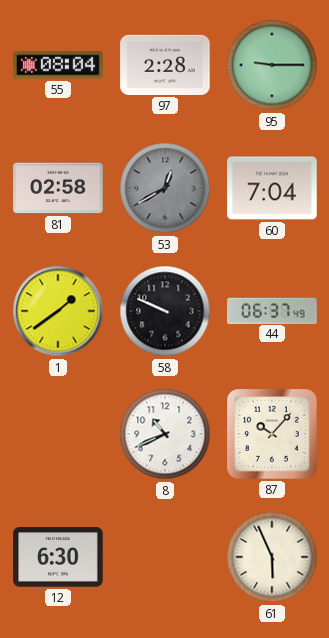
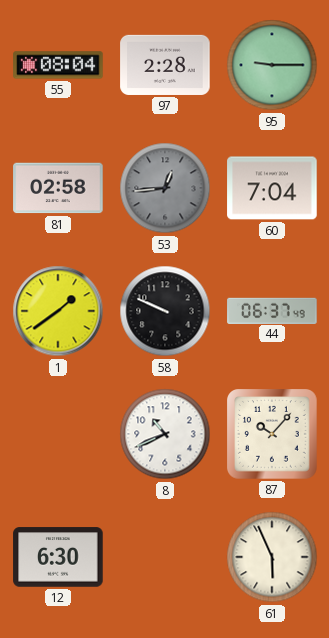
53: 12:40 -> 12:44
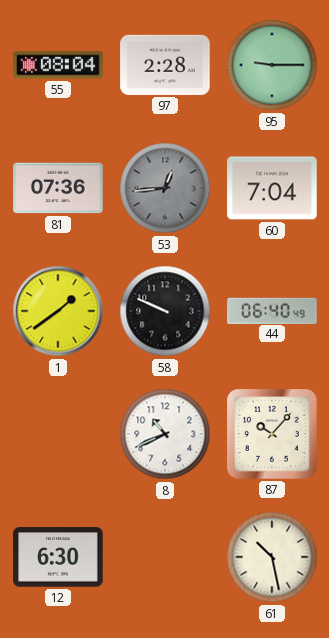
81: 02:58 -> 07:36
44: 06:37 -> 06:40
61: 5:56 -> 10:28
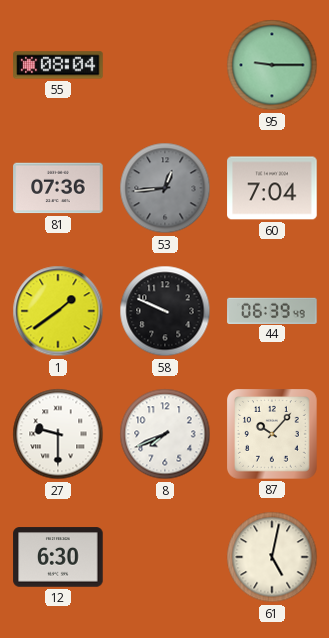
97: 2:28 -> none
44: 06:40 -> 06:39
27: none -> 9:30
8: 10:41 -> 7:41
61: 10:28 -> 5:02
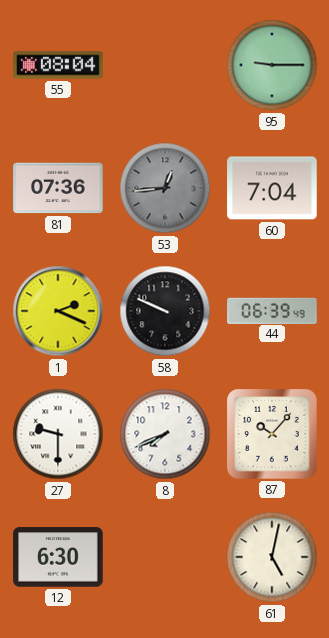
1: 1:39 -> 2:19
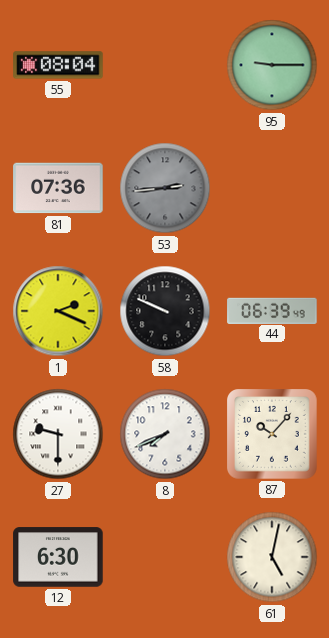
53: 12:44 -> 2:44
60: 7:04 -> none
